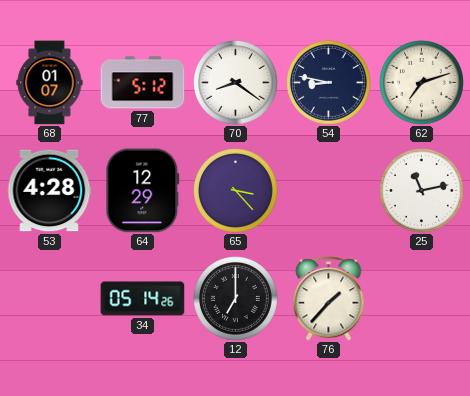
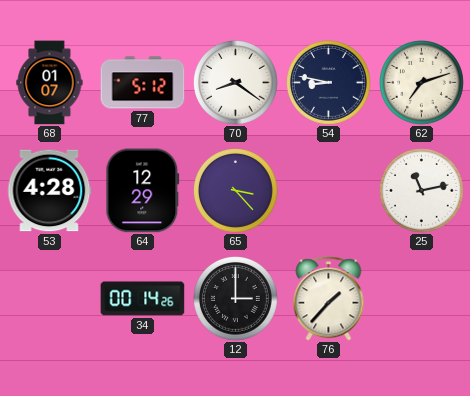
34: 05:14 -> 00:14
12: 7:00 -> 3:00
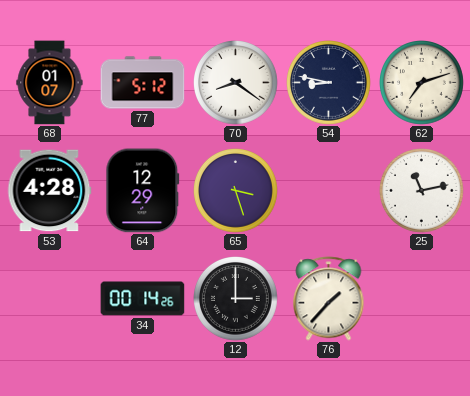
65: 3:23 -> 3:27
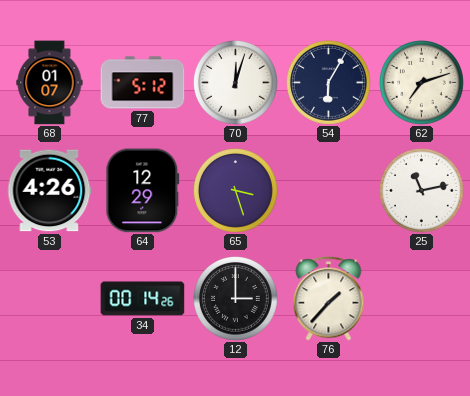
70: 8:21 -> 12:03
54: 8:47 -> 6:05
53: 4:28 -> 4:26
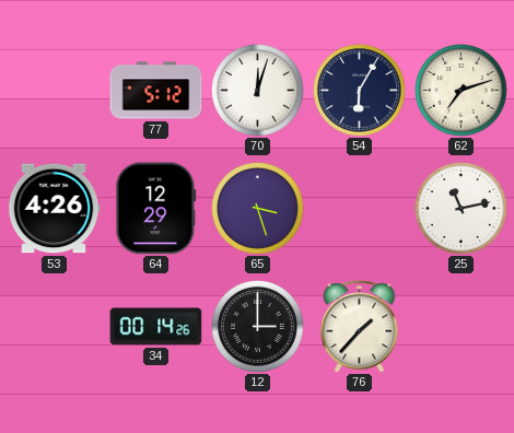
68: 01:07 -> none
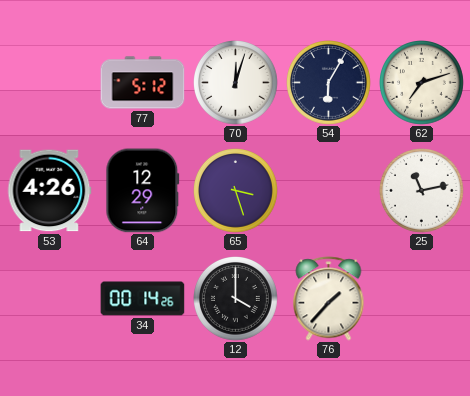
12: 3:00 -> 4:00
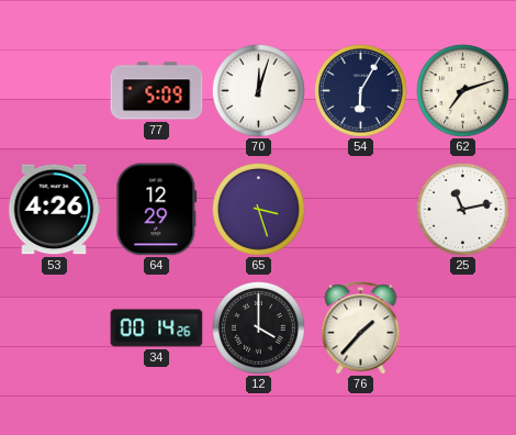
77: 5:12 -> 5:09
